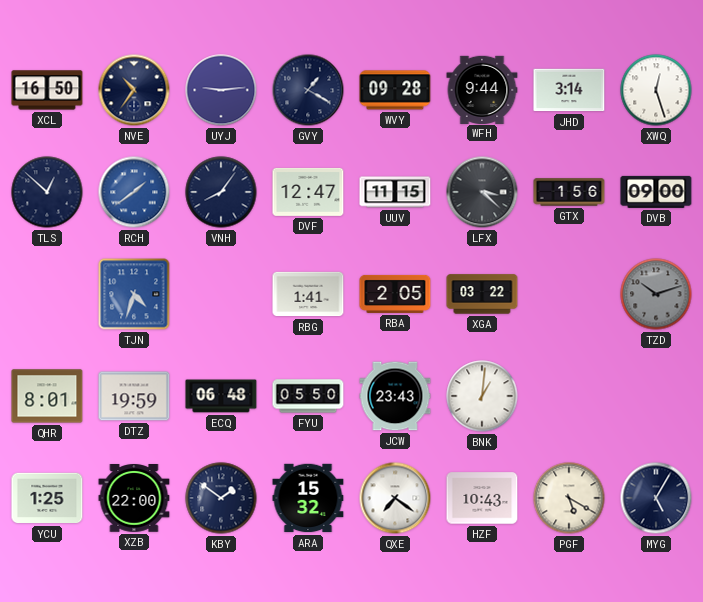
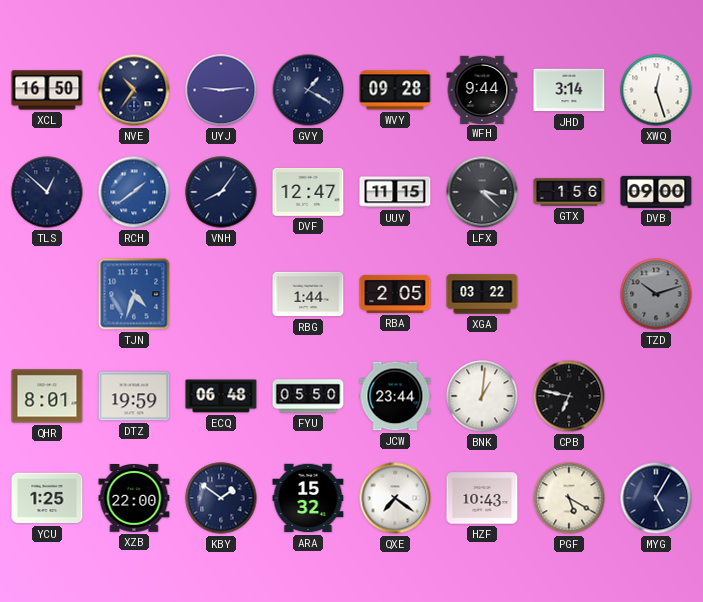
RBG: 1:41 -> 1:44
JCW: 23:43 -> 23:44
CPB: none -> 6:47
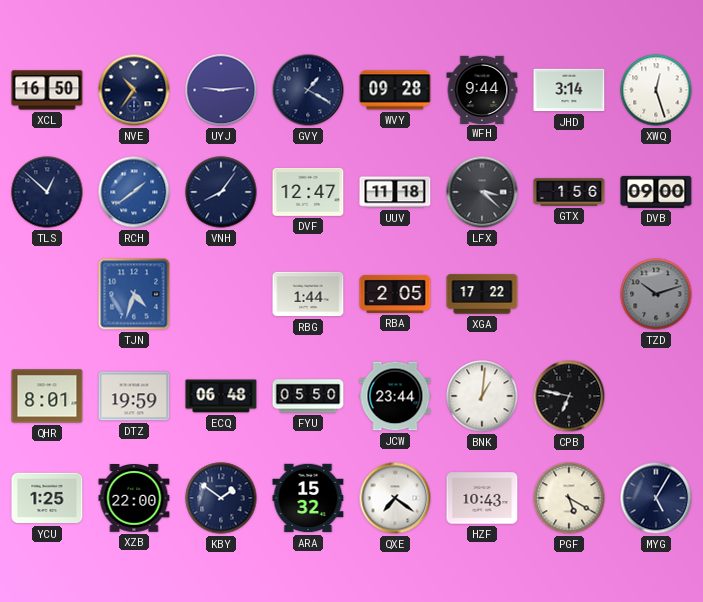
UUV: 11:15 -> 11:18
XGA: 03:22 -> 17:22
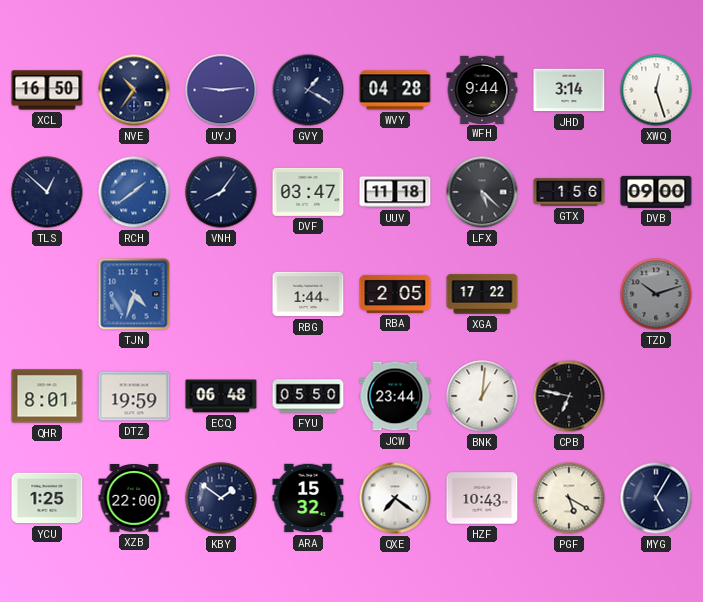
WVY: 09:28 -> 04:28
DVF: 12:47 -> 03:47
LFX: 3:22 -> 5:22
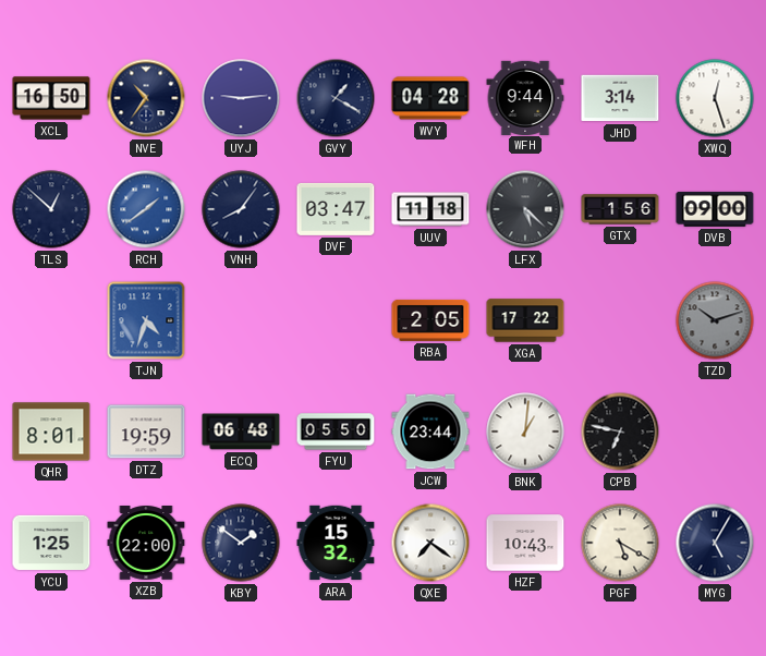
RBG: 1:44 -> none
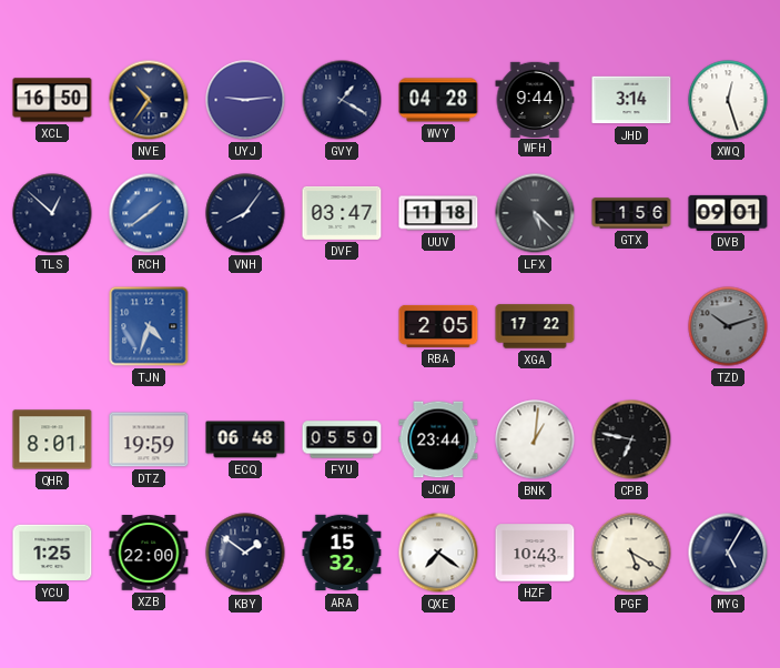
DVB: 09:00 -> 09:01
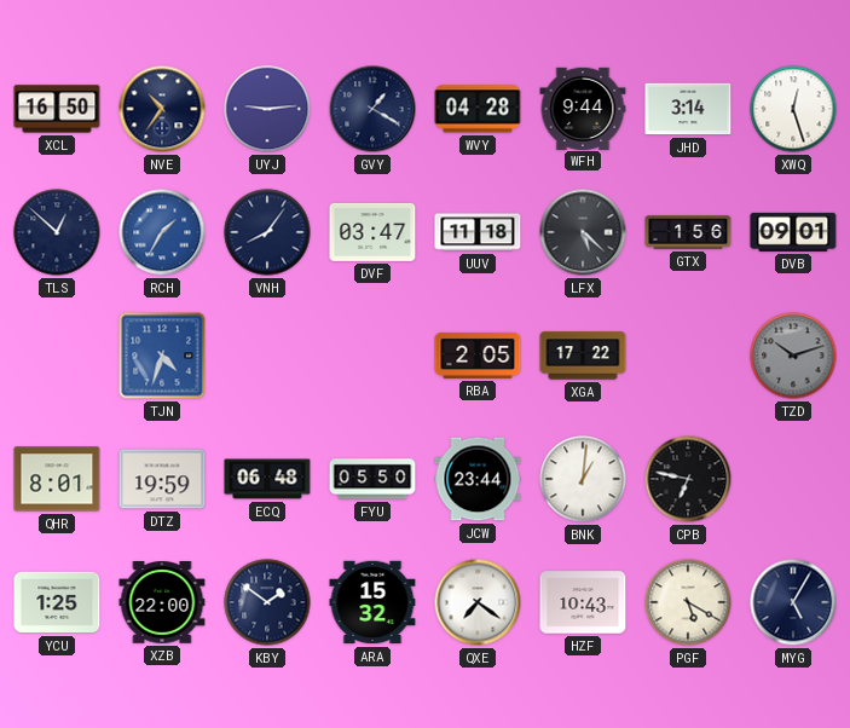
RCH: 1:39 -> 1:35
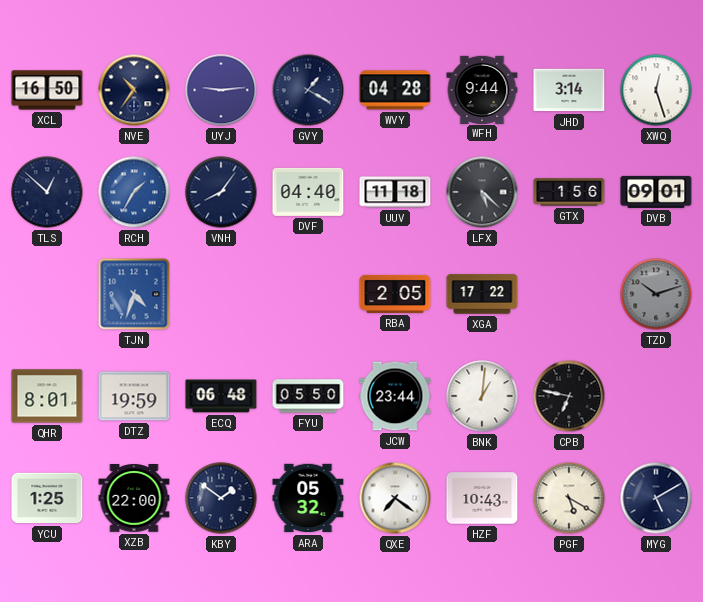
DVF: 03:47 -> 04:40
ARA: 15:32 -> 05:32
MYG: 5:05 -> 5:10
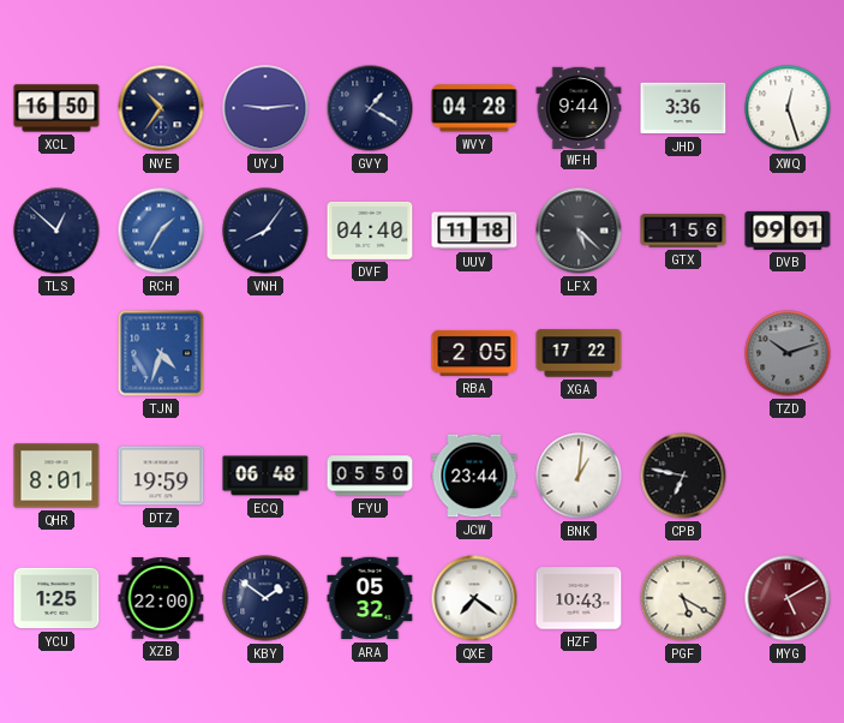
JHD: 3:14 -> 3:36
MYG dial: navy -> burgundy
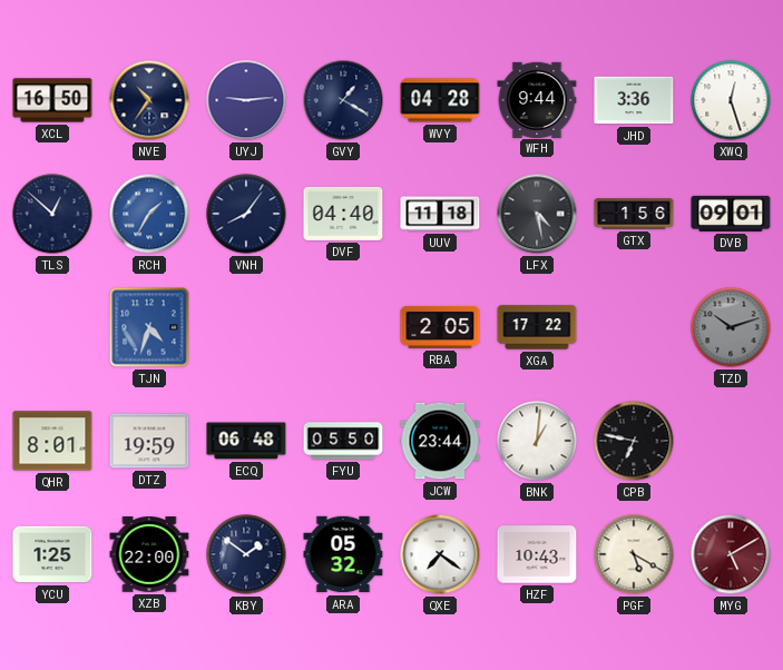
LFX: 5:22 -> 4:28
